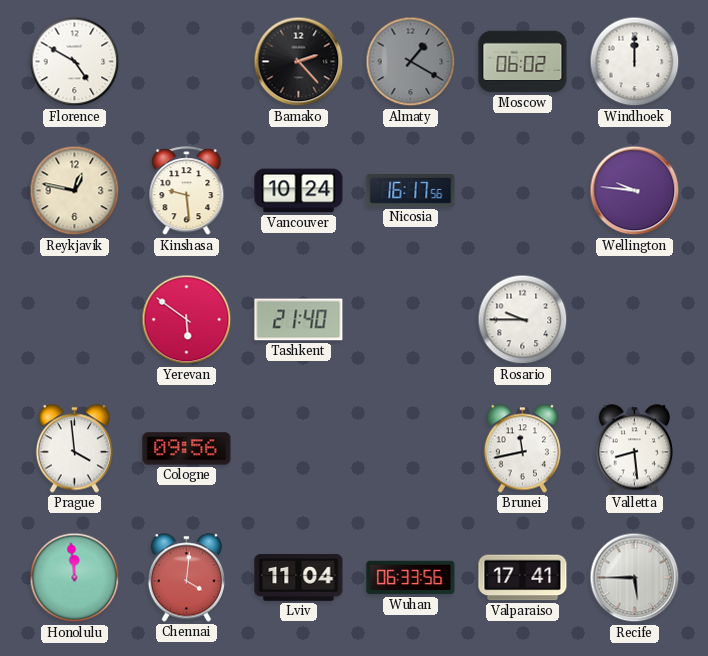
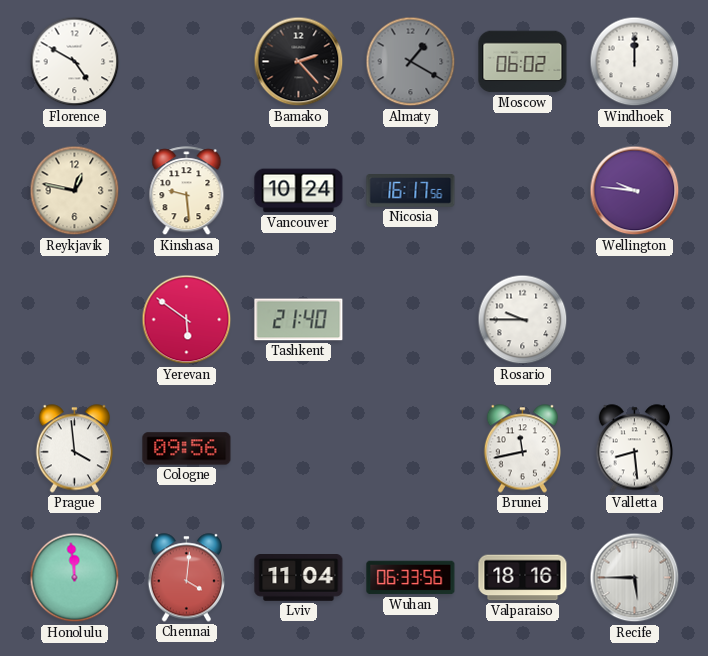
Valparaiso: 17:41 -> 18:16
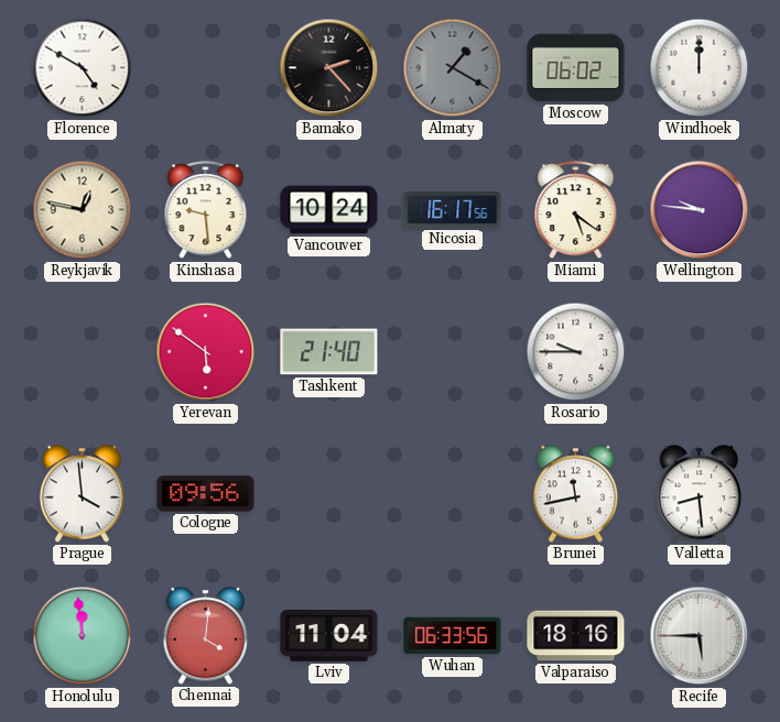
Miami: none -> 5:21
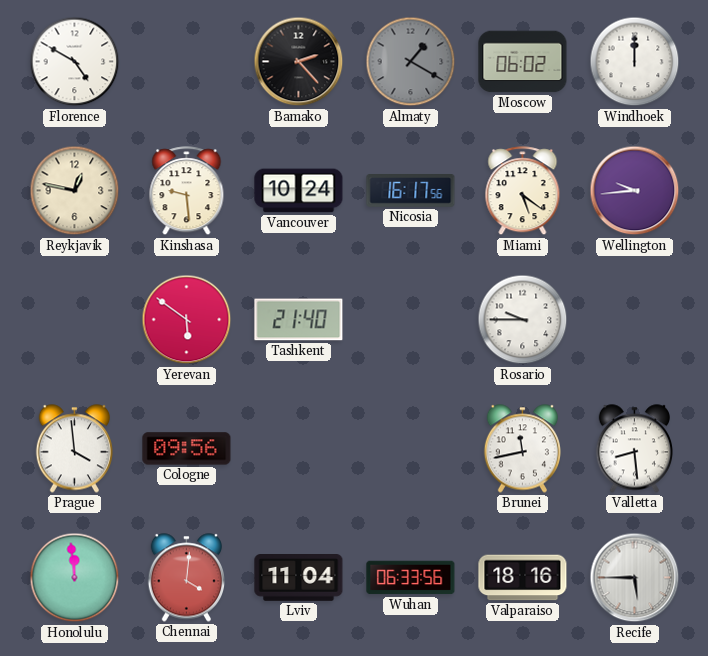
Wellington: 9:46 -> 9:44
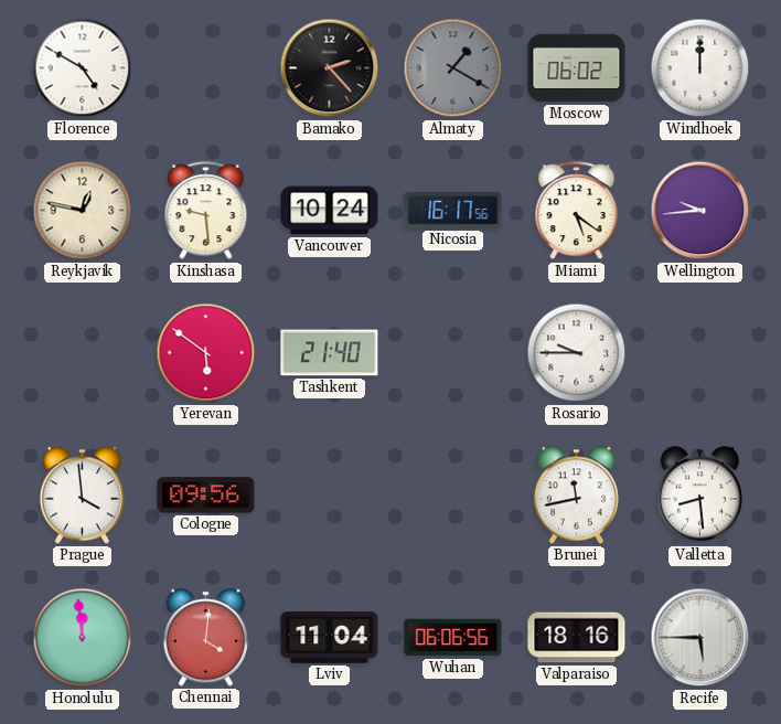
Wuhan: 06:33 -> 06:06
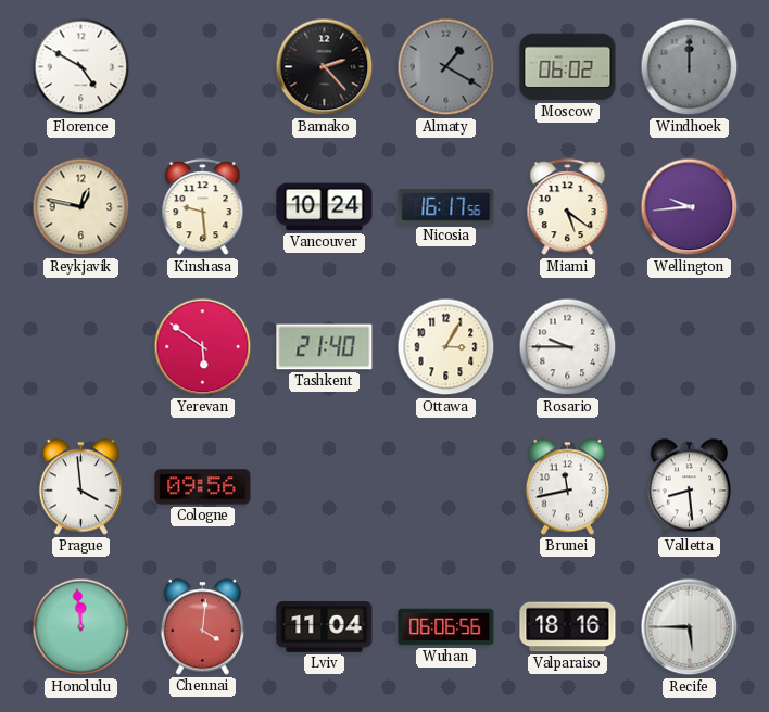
Windhoek dial: white -> grey
Ottawa: none -> 3:05
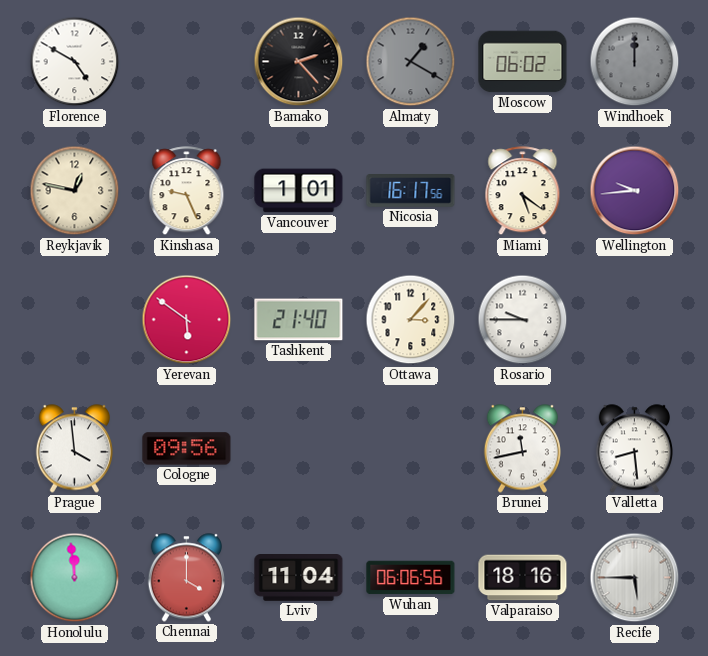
Kinshasa: 9:29 -> 9:26
Vancouver: 10:24 -> 1:01
Ottawa: 3:05 -> 3:07
Chennai: 4:01 -> 4:00
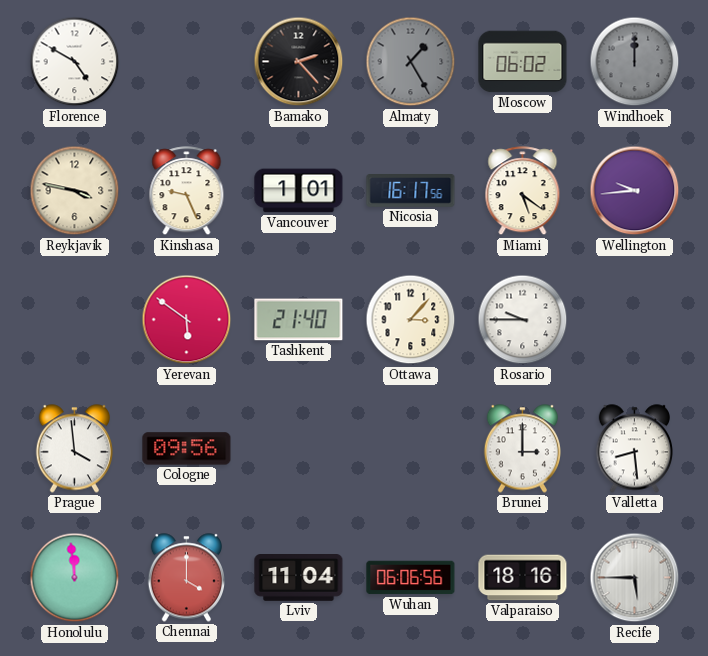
Almaty: 1:20 -> 1:25
Reykjavik: 12:47 -> 3:47
Brunei: 11:43 -> 3:00
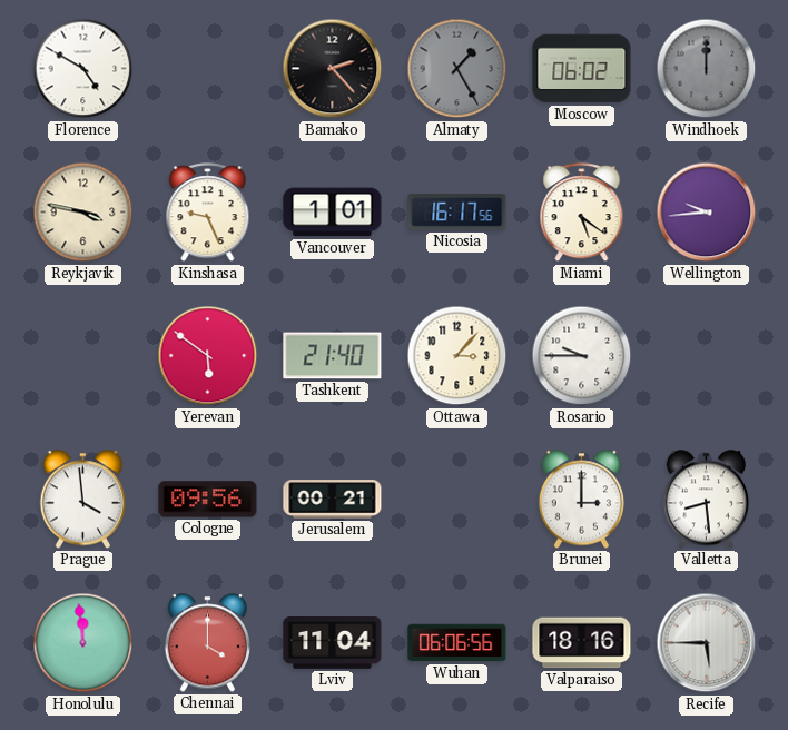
Jerusalem: none -> 00:21
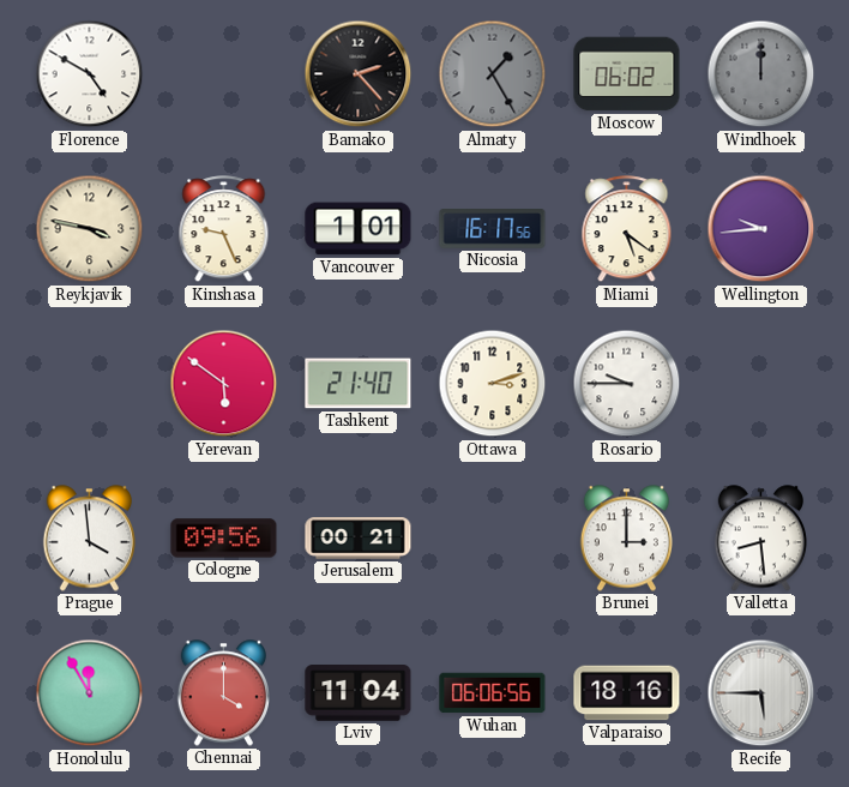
Ottawa: 3:07 -> 3:12
Honolulu: 11:59 -> 11:55
